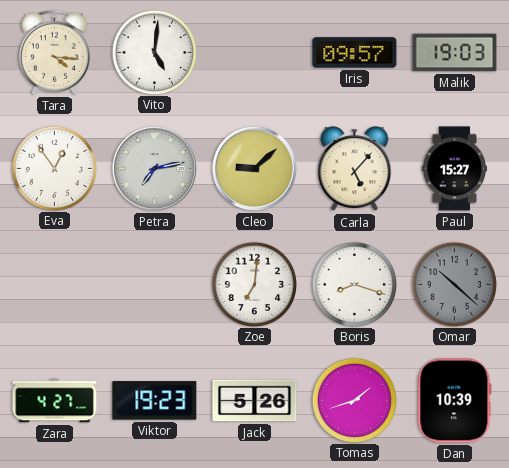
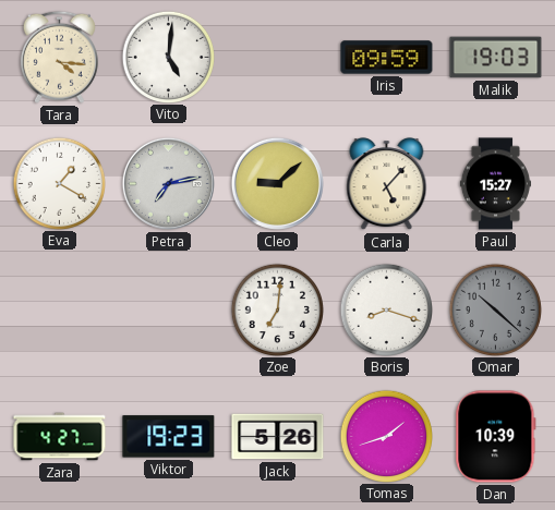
Iris: 09:57 -> 09:59
Eva: 12:54 -> 1:20
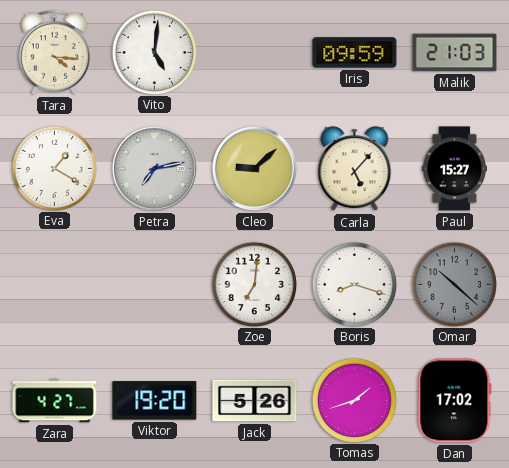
Malik: 19:03 -> 21:03
Viktor: 19:23 -> 19:20
Dan: 10:39 -> 17:02
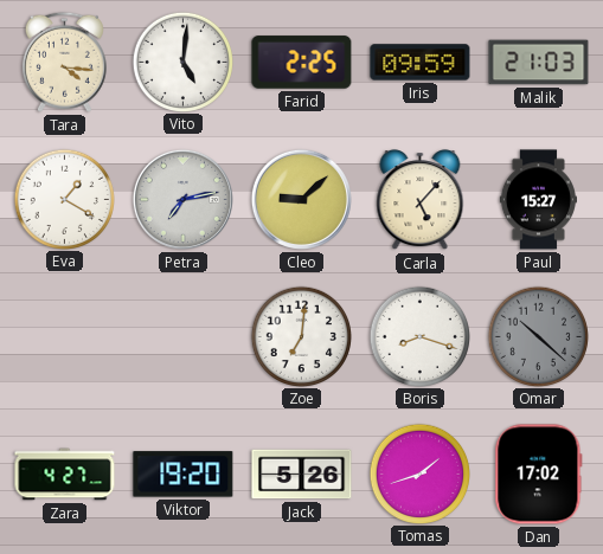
Farid: none -> 2:25
